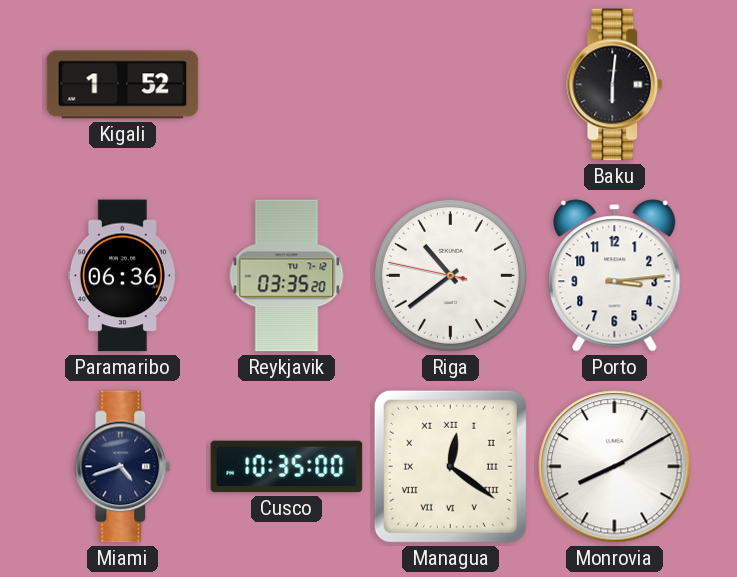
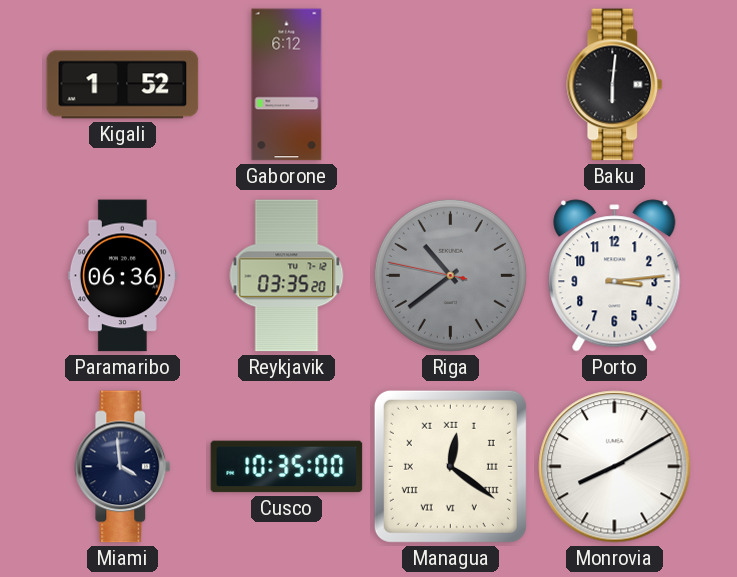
Gaborone: none -> 6:12
Riga dial: white -> grey
Miami: 4:42 -> 3:59
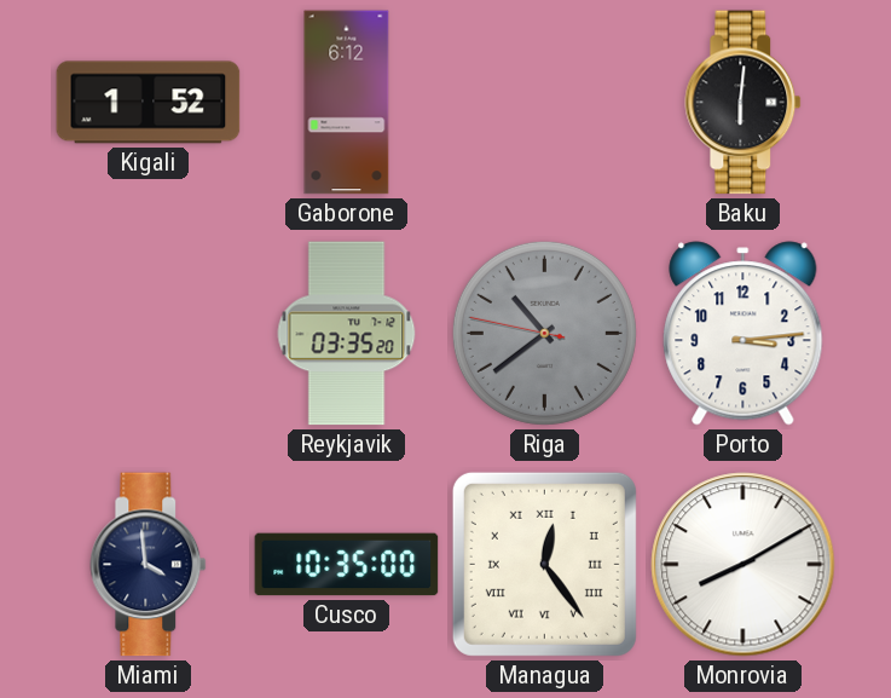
Paramaribo: 06:36 -> none
Managua: 12:21 -> 12:24
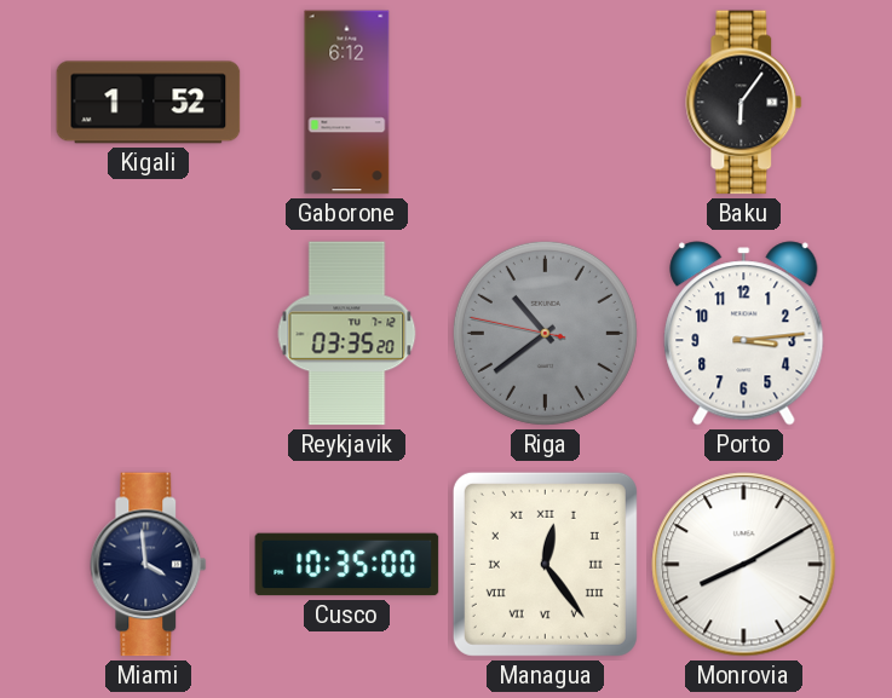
Baku: 6:01 -> 6:06
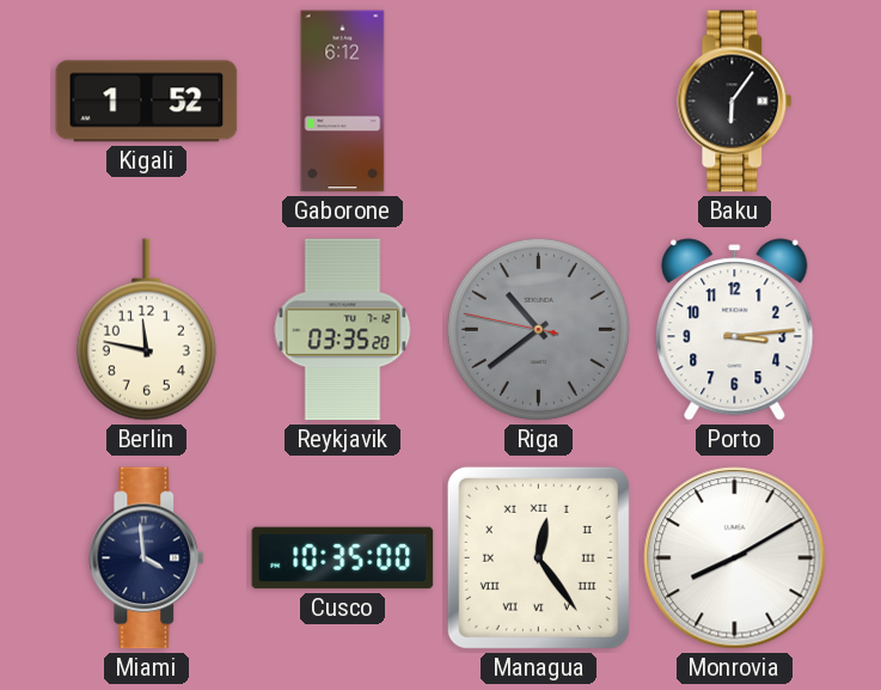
Berlin: none -> 11:47
